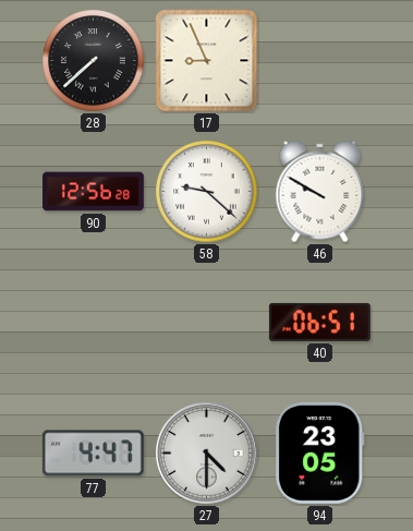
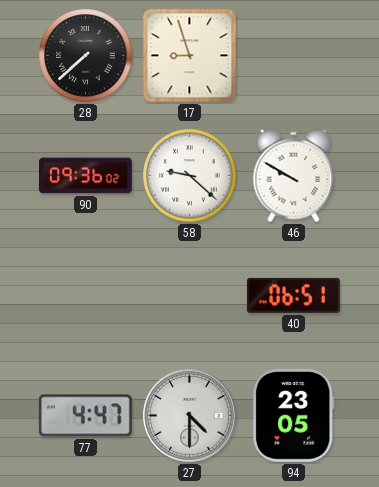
17: 8:56 -> 8:57
90: 12:56 -> 09:36
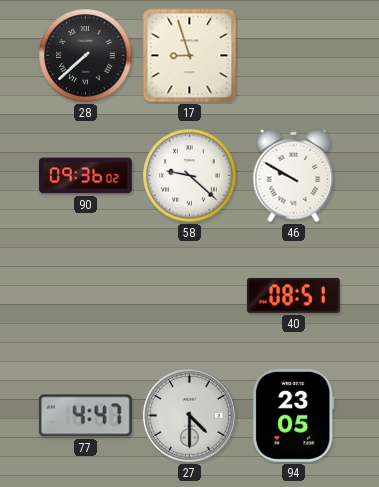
40: 06:51 -> 08:51
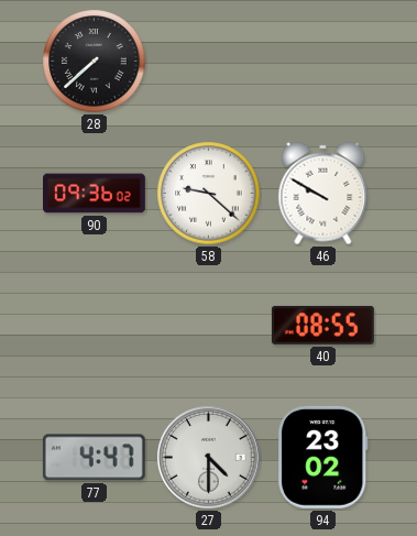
17: 8:57 -> none
40: 08:51 -> 08:55
94: 23:05 -> 23:02
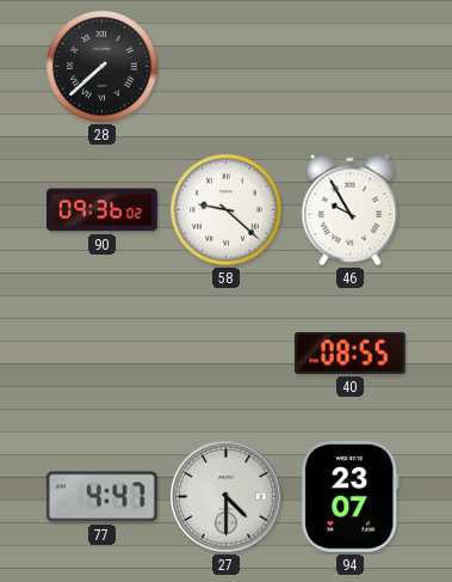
46: 9:50 -> 9:55
94: 23:02 -> 23:07
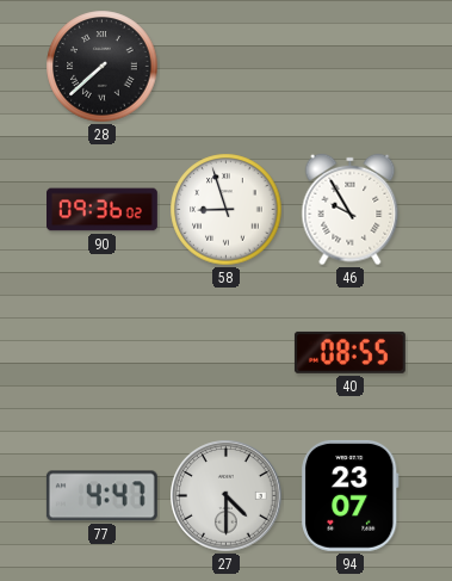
58: 9:22 -> 8:57
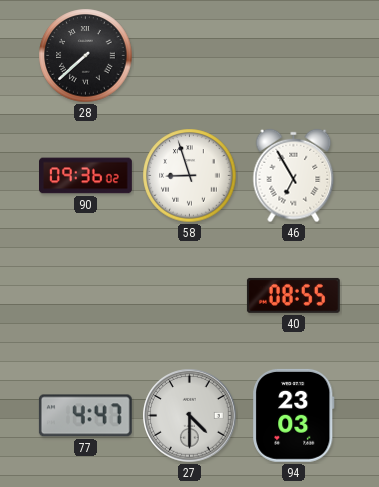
46: 9:55 -> 6:55
94: 23:07 -> 23:03
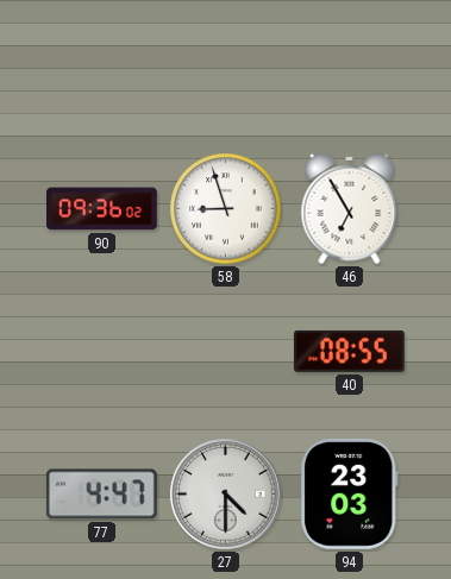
28: 7:38 -> none
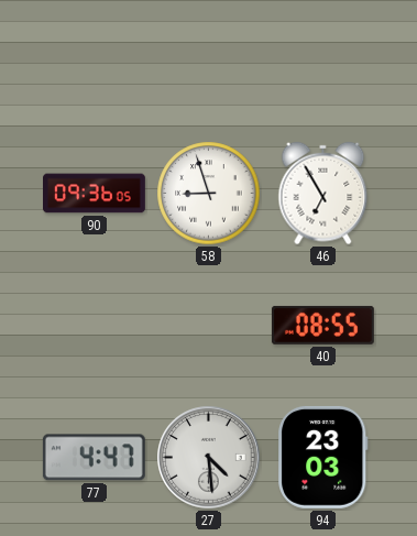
90: 09:36:02 -> 09:36:05
27: 4:30 -> 4:29
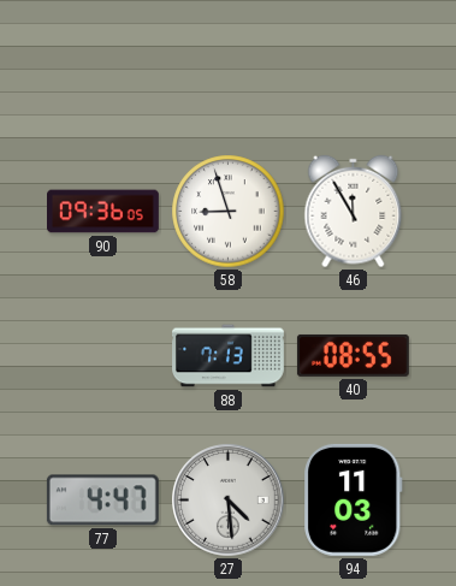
46: 6:55 -> 11:55
88: none -> 7:13
94: 23:03 -> 11:03
